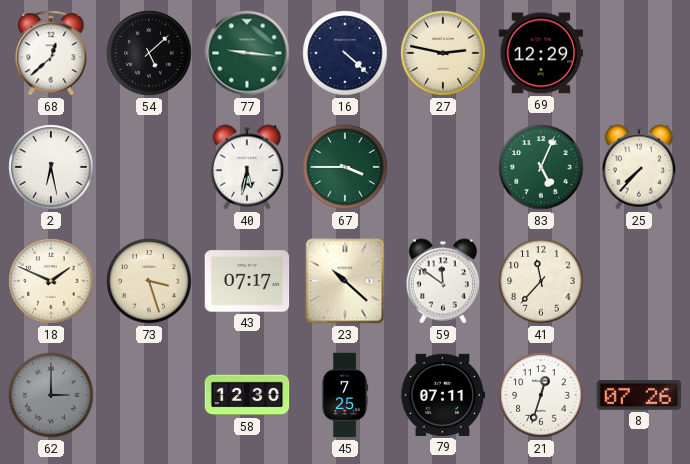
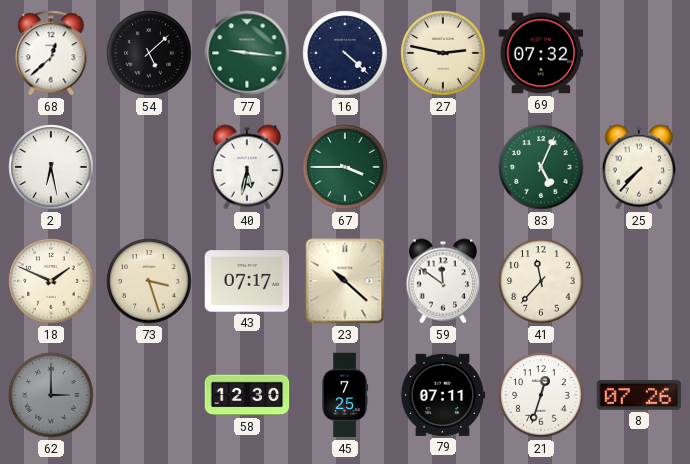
69: 12:29 -> 07:32
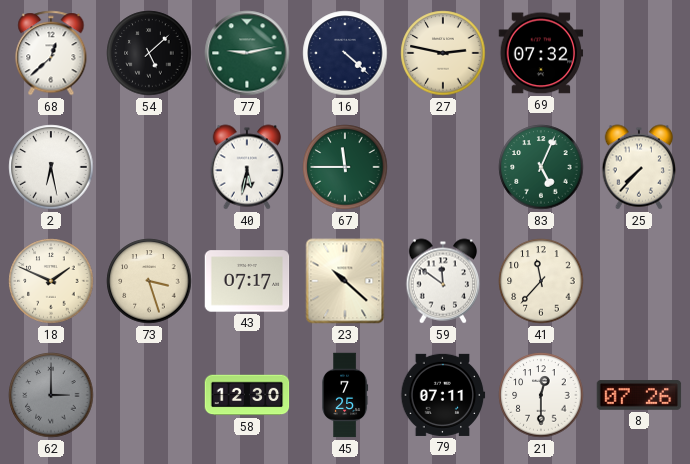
77: 9:16 -> 9:13
67: 3:45 -> 11:45
21: 12:33 -> 12:30
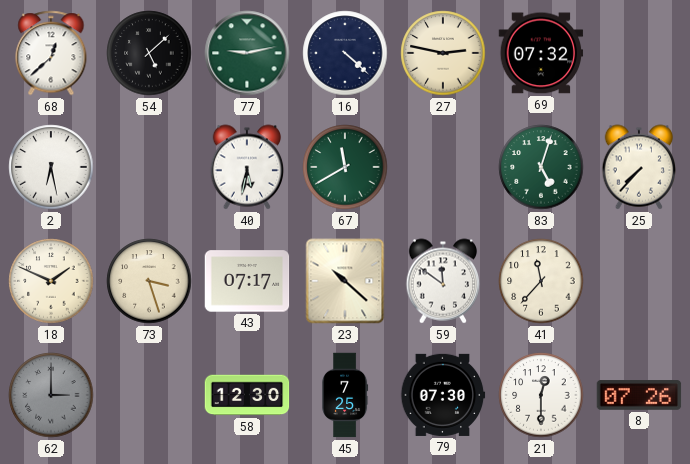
67: 11:45 -> 11:40
83: 5:04 -> 5:03
79: 07:11 -> 07:30
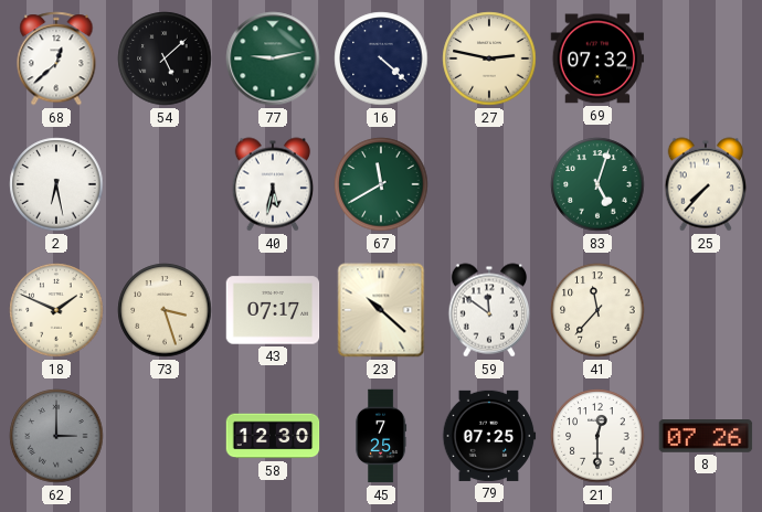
79: 07:30 -> 07:25
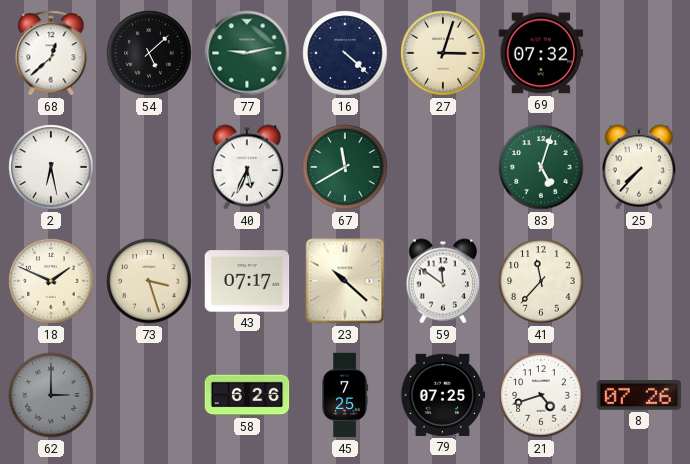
27: 2:47 -> 3:03
40: 5:32 -> 5:34
58: 12:30 -> 6:26
21: 12:30 -> 4:42
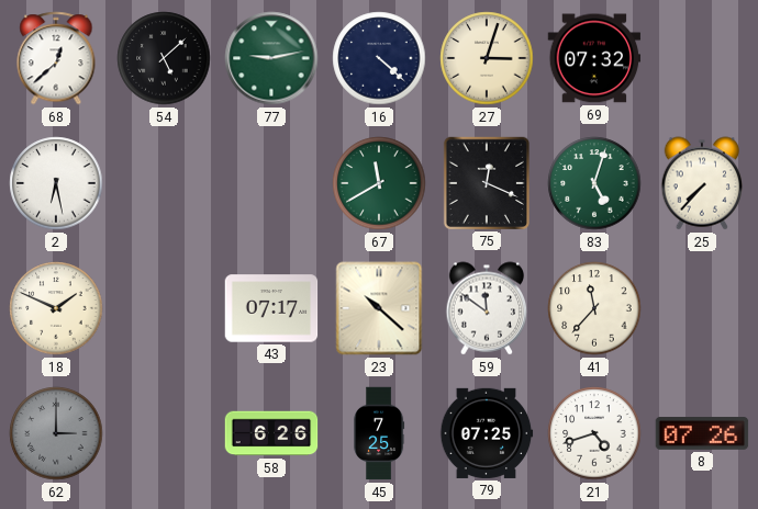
40: 5:34 -> none
75: none -> 12:19
73: 3:27 -> none
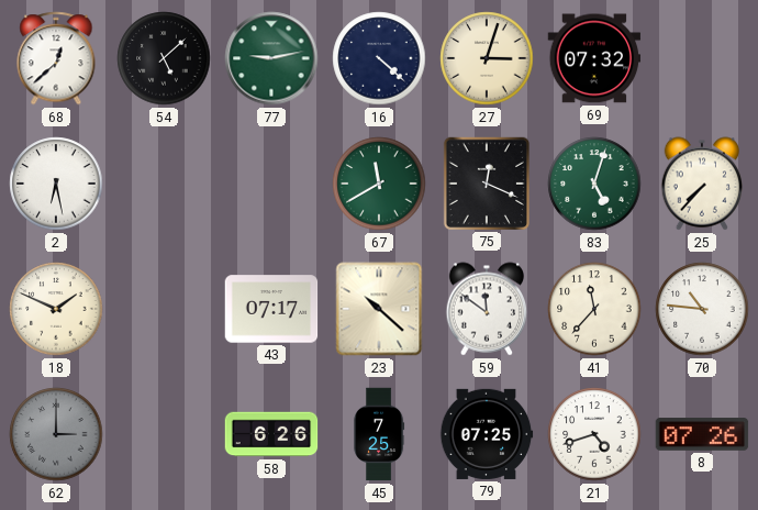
70: none -> 10:46
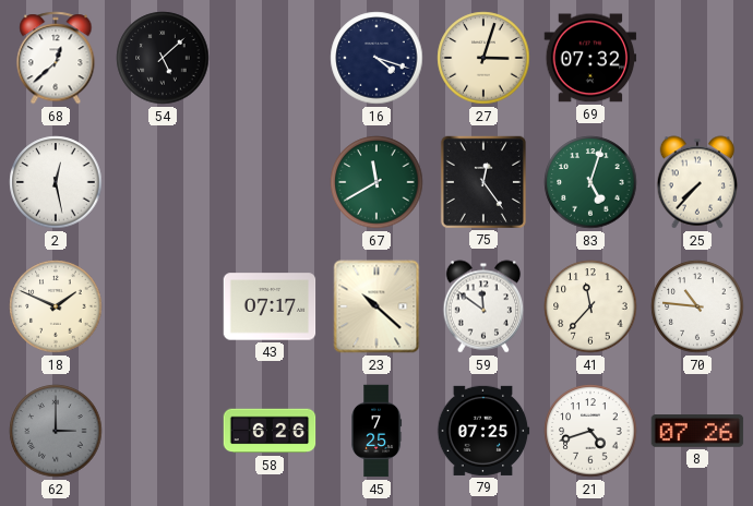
77: 9:13 -> none
16: 4:22 -> 4:18
2: 6:28 -> 12:28
75: 12:19 -> 12:24
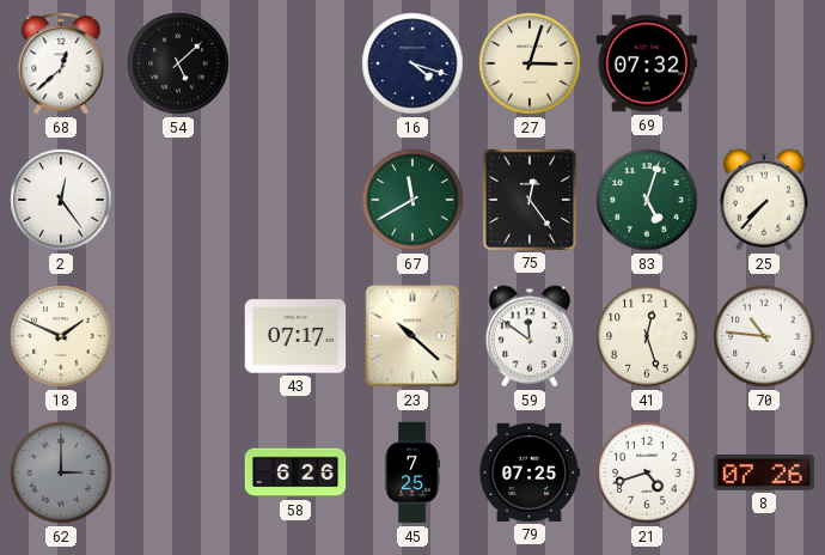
2: 12:28 -> 12:24
41: 11:37 -> 12:27
